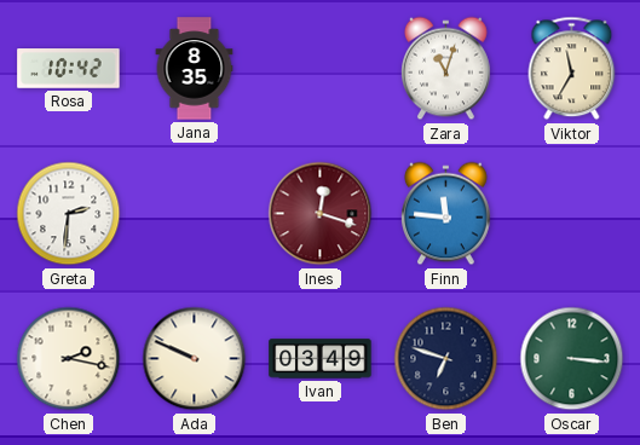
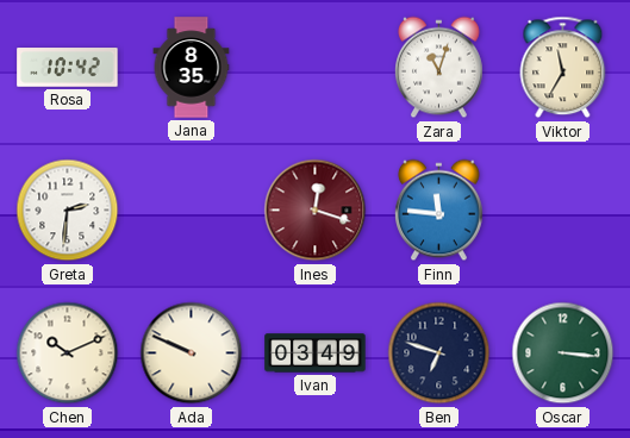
Chen: 2:17 -> 10:11
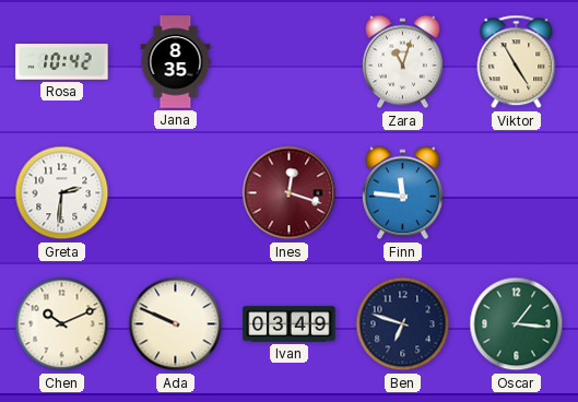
Viktor: 11:35 -> 4:55
Oscar: 3:16 -> 1:16
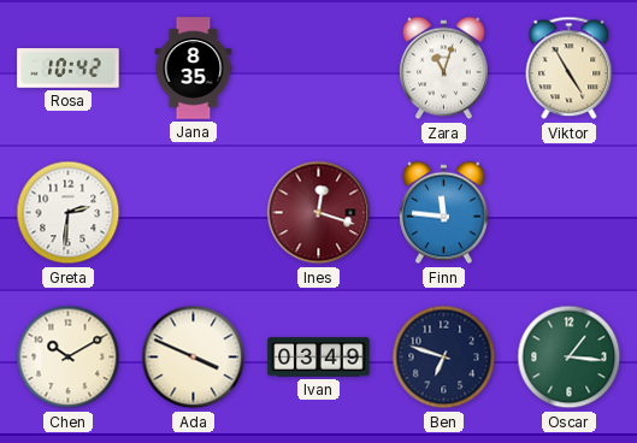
Chen: 10:11 -> 10:10
Ada: 9:49 -> 3:49
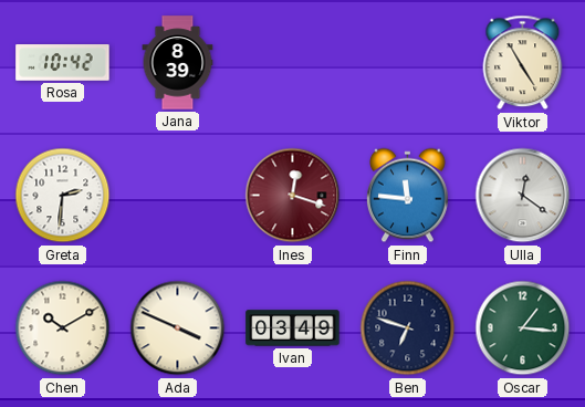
Jana: 8:35 -> 8:39
Zara: 11:03 -> none
Ulla: none -> 12:21
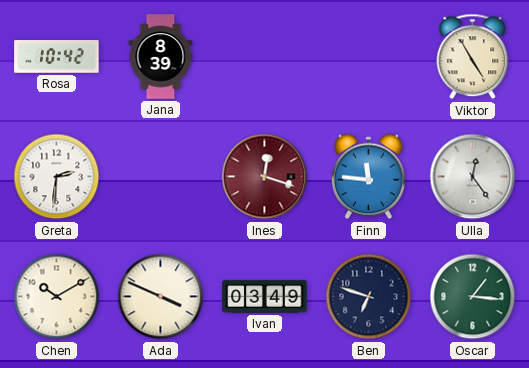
Ulla: 12:21 -> 12:24
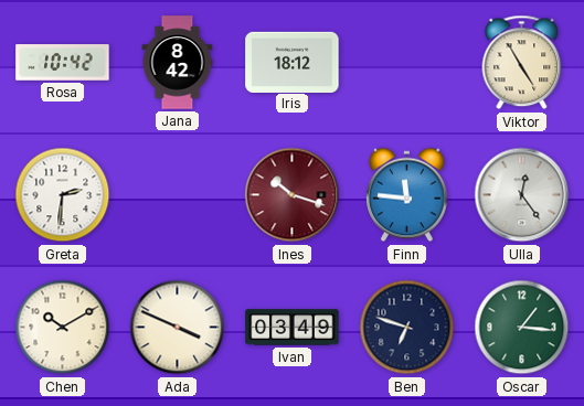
Jana: 8:39 -> 8:42
Iris: none -> 18:12
Ines: 12:18 -> 10:18
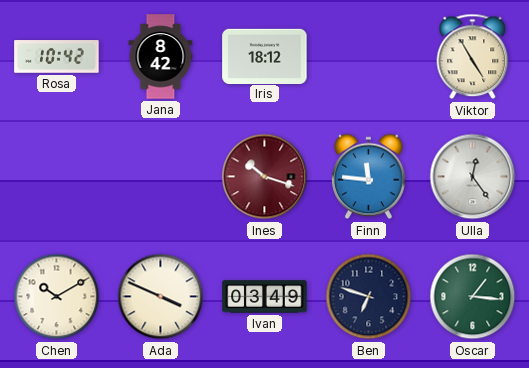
Greta: 2:31 -> none
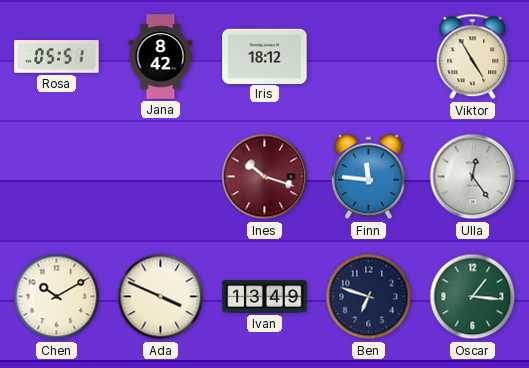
Rosa: 10:42 -> 05:51
Ivan: 03:49 -> 13:49
